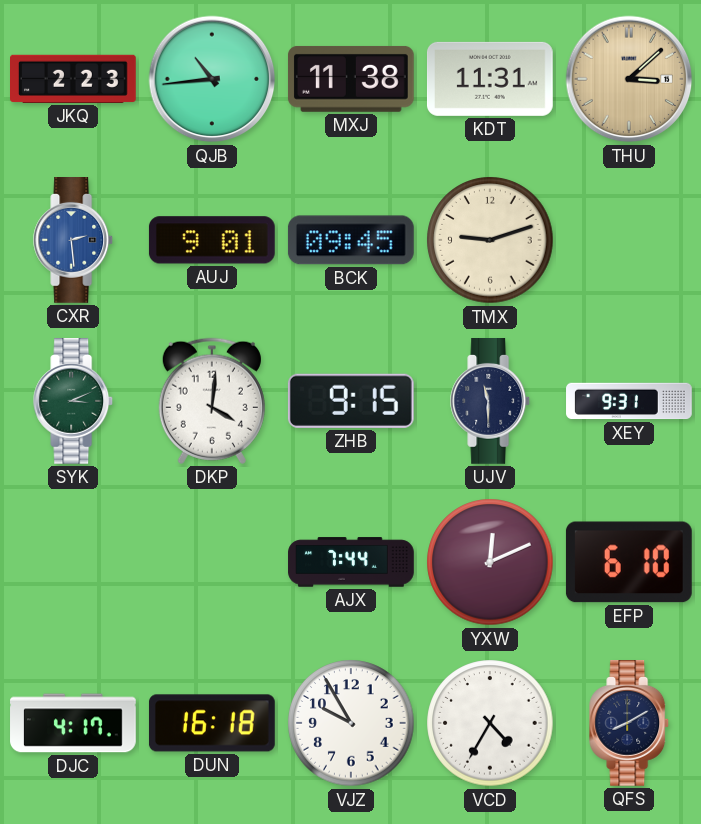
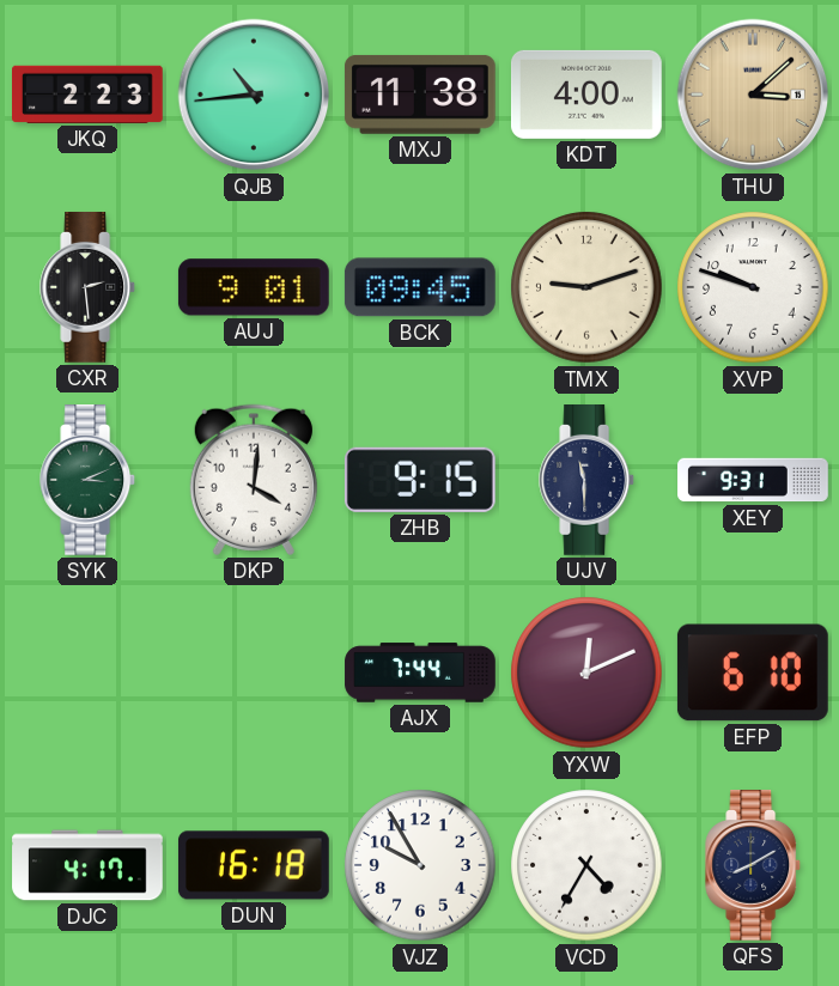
KDT: 11:31 -> 4:00
CXR dial: blue -> black
XVP: none -> 9:48
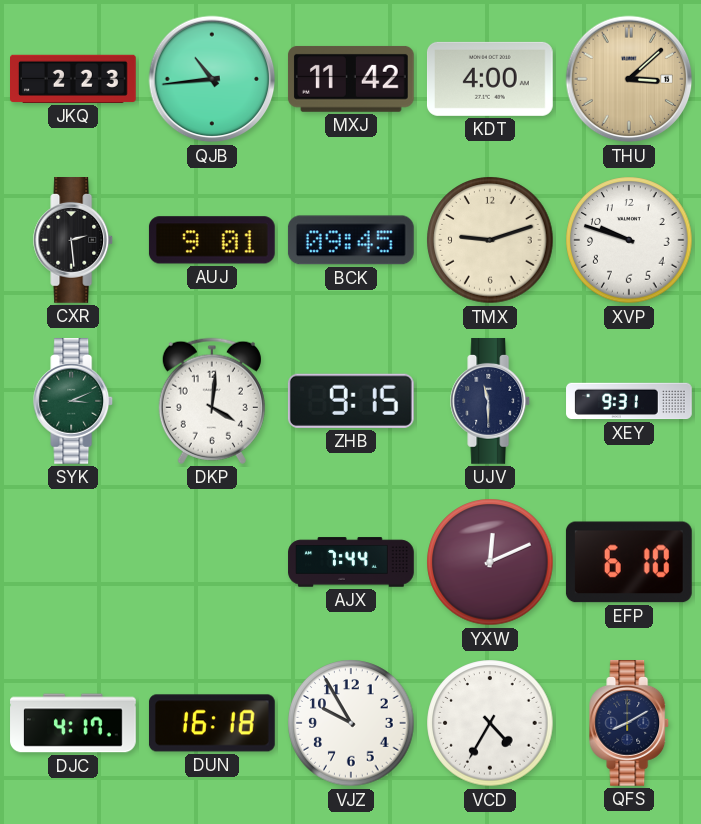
MXJ: 11:38 -> 11:42
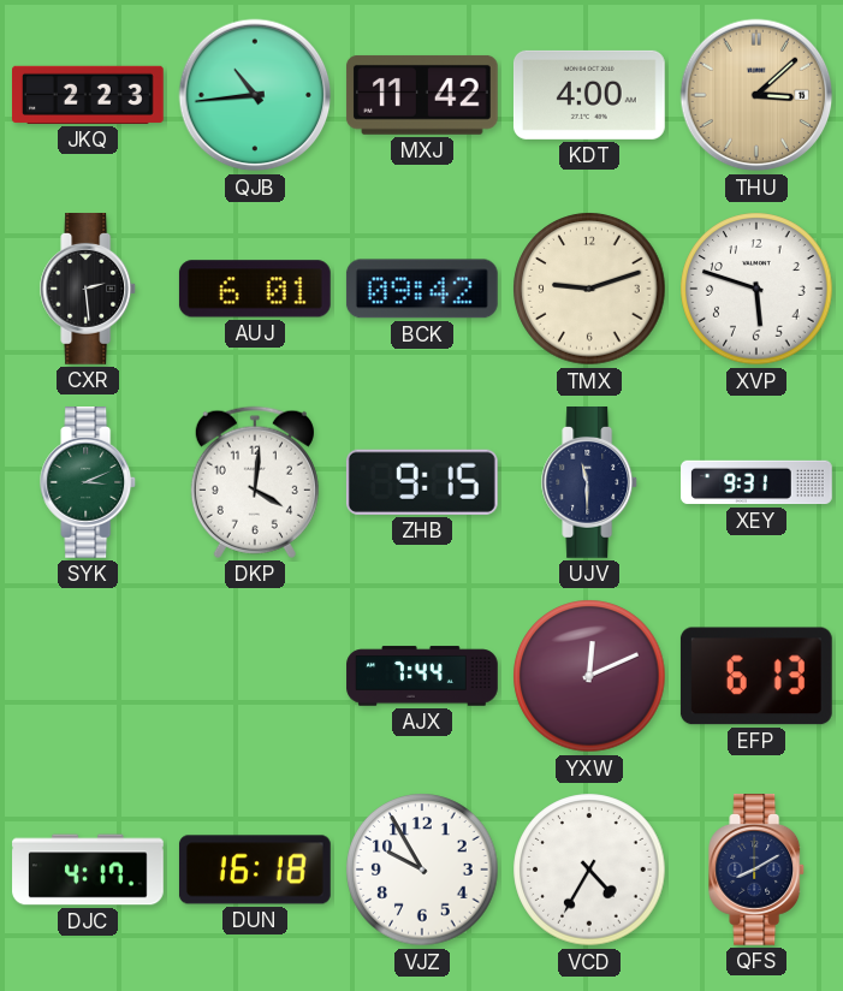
AUJ: 9:01 -> 6:01
BCK: 09:45 -> 09:42
XVP: 9:48 -> 5:48
EFP: 6:10 -> 6:13
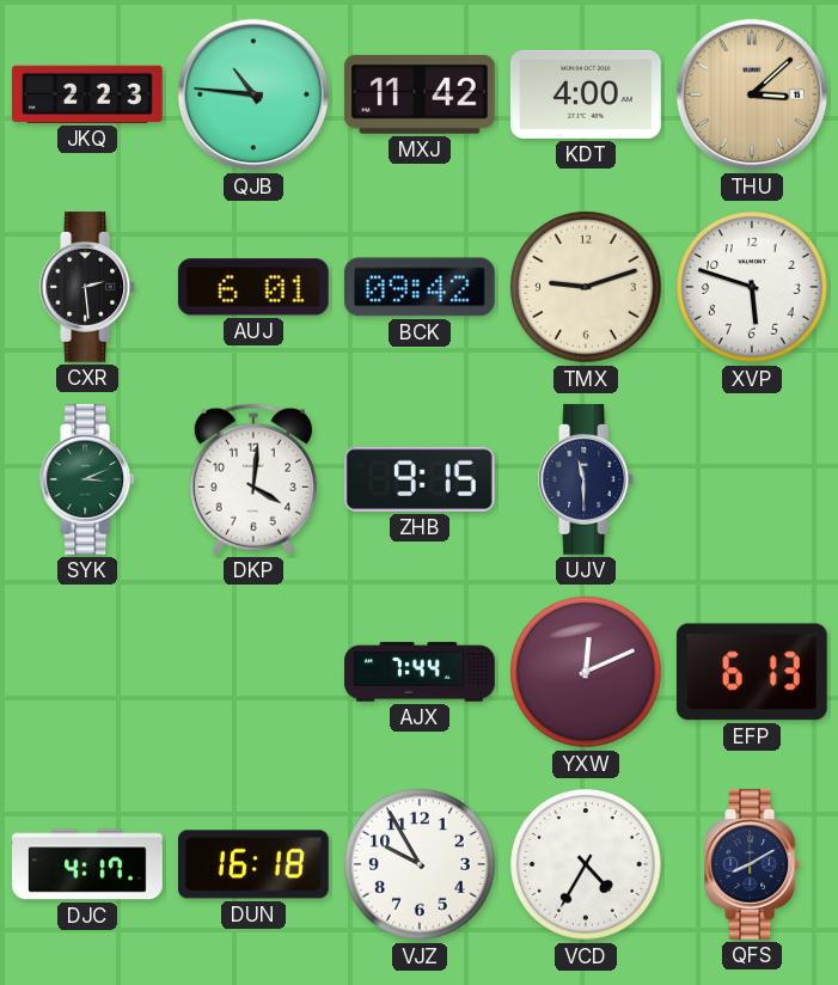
QJB: 10:44 -> 10:46
XEY: 9:31 -> none
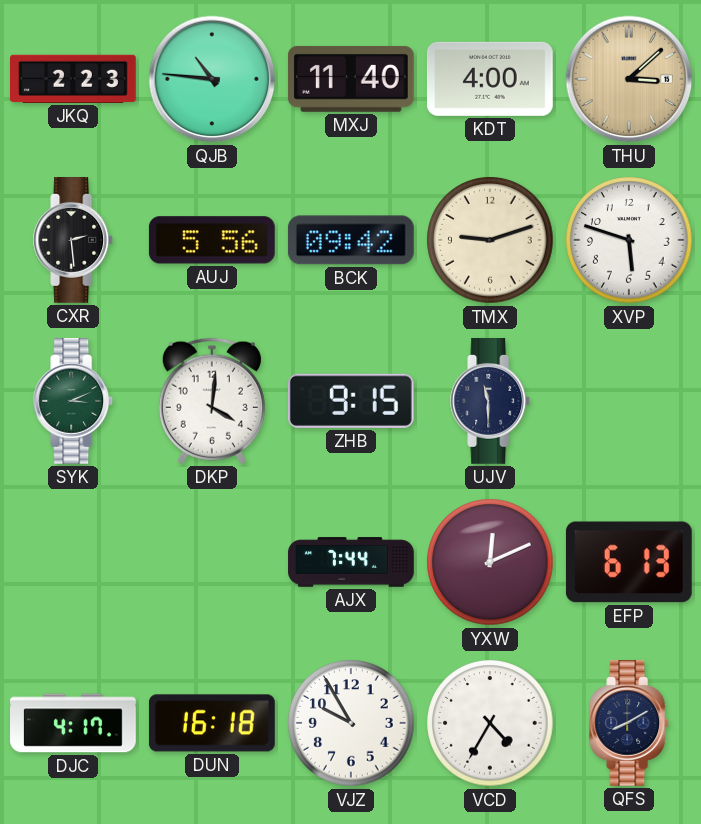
MXJ: 11:42 -> 11:40
AUJ: 6:01 -> 5:56
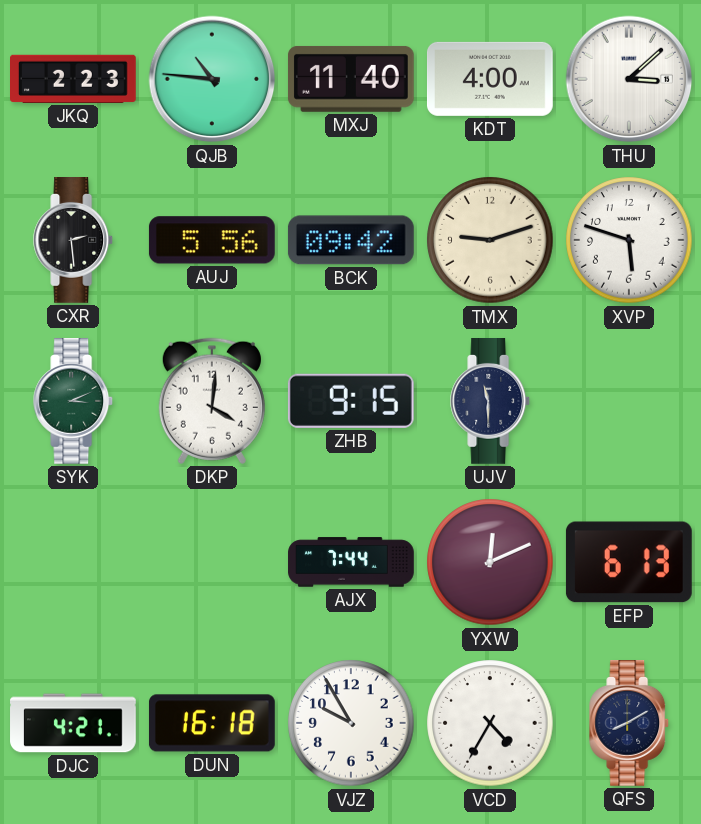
THU dial: champagne -> white
DJC: 4:17 -> 4:21
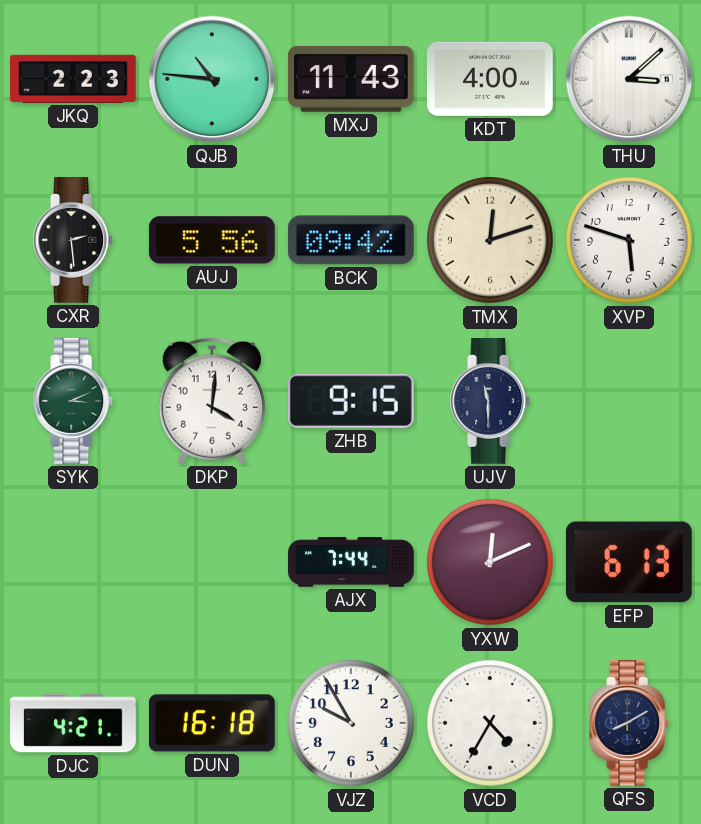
MXJ: 11:40 -> 11:43
TMX: 9:12 -> 12:12
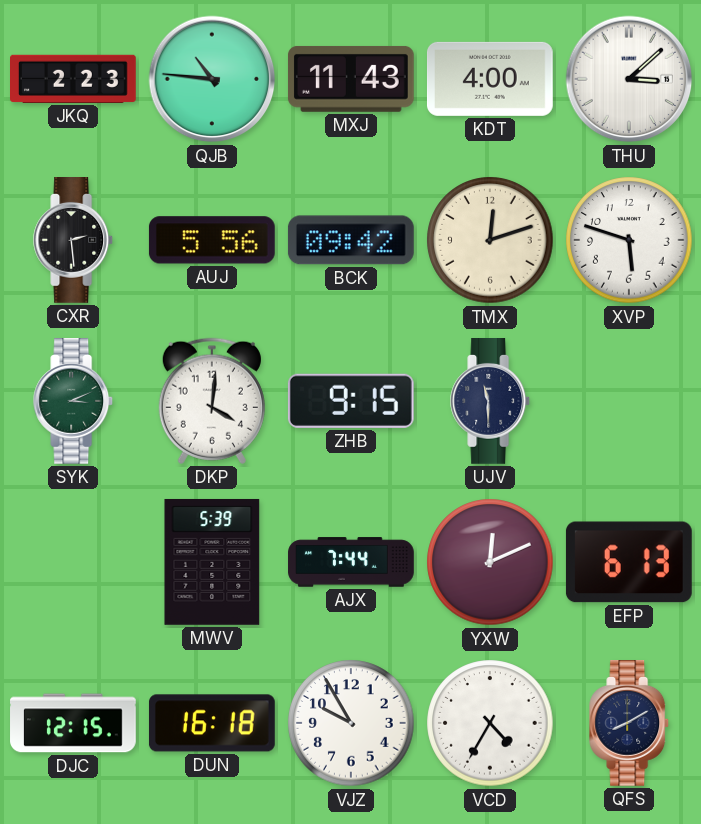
MWV: none -> 5:39
DJC: 4:21 -> 12:15
